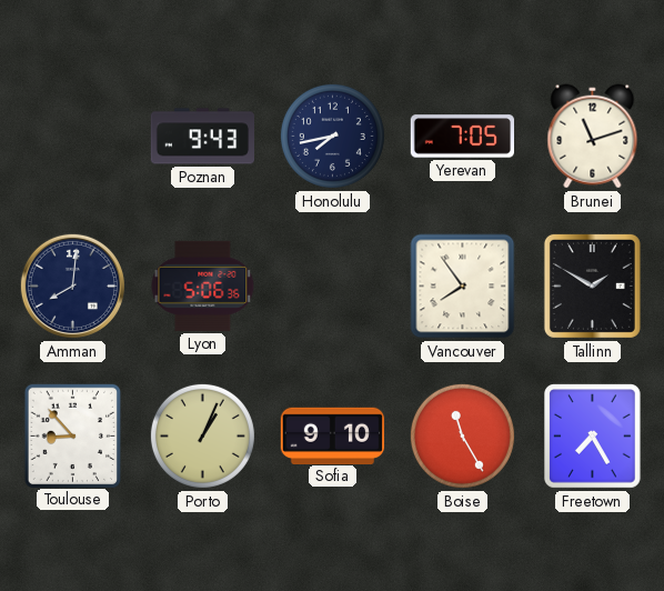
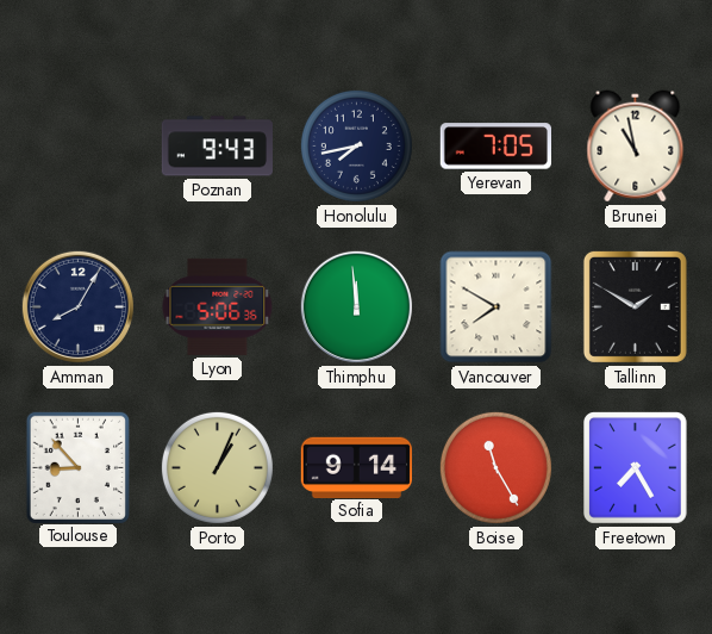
Brunei: 11:12 -> 10:58
Amman: 8:01 -> 8:05
Thimphu: none -> 11:59
Vancouver: 7:54 -> 7:50
Sofia: 9:10 -> 9:14
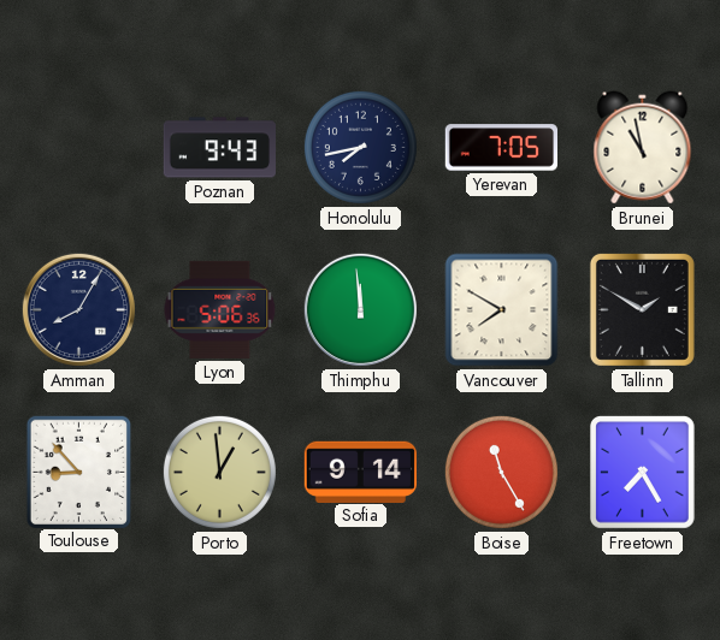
Porto: 1:04 -> 12:59
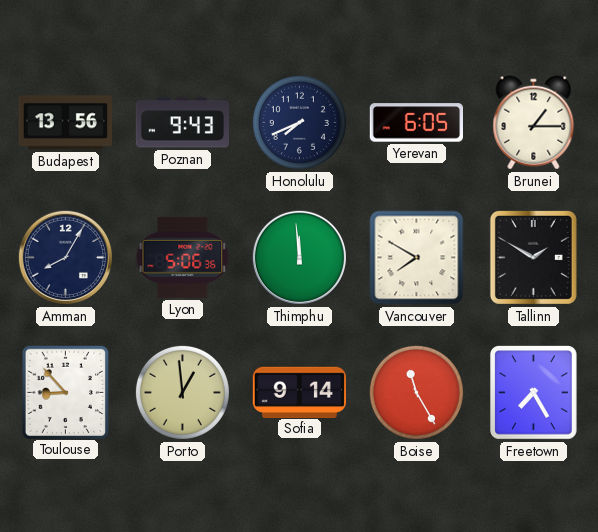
Budapest: none -> 13:56
Honolulu: 7:43 -> 7:41
Yerevan: 7:05 -> 6:05
Brunei: 10:58 -> 1:15
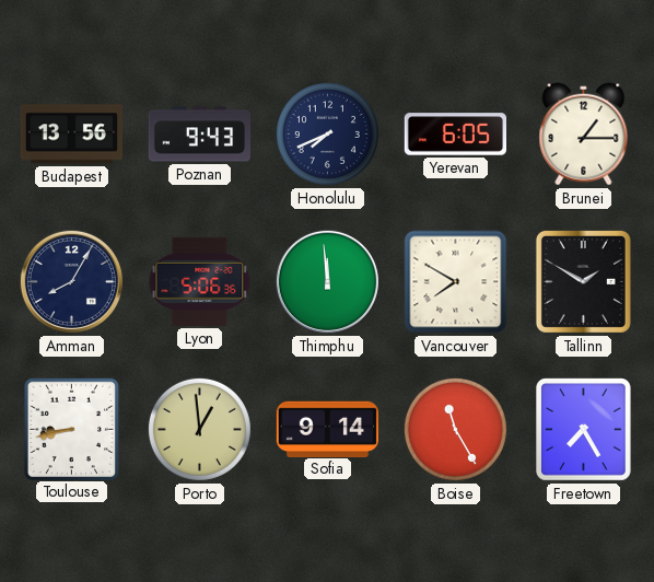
Toulouse: 8:53 -> 8:43
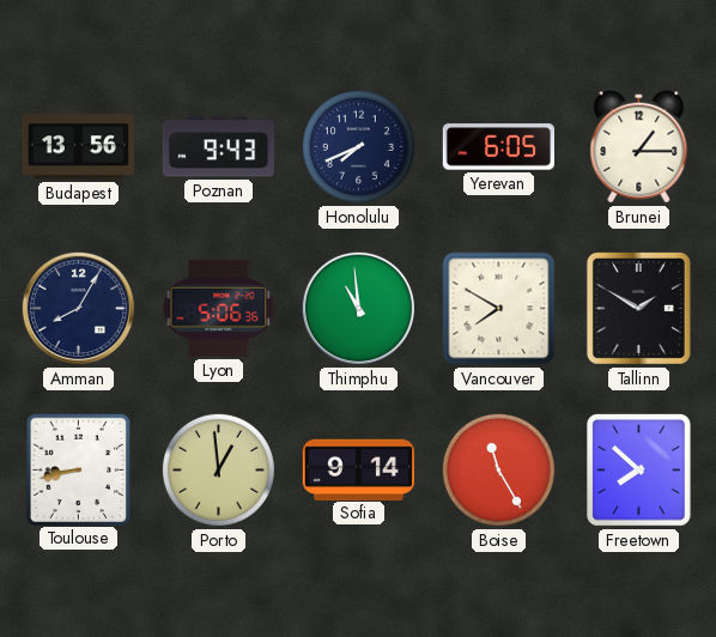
Thimphu: 11:59 -> 10:59
Freetown: 7:25 -> 7:52
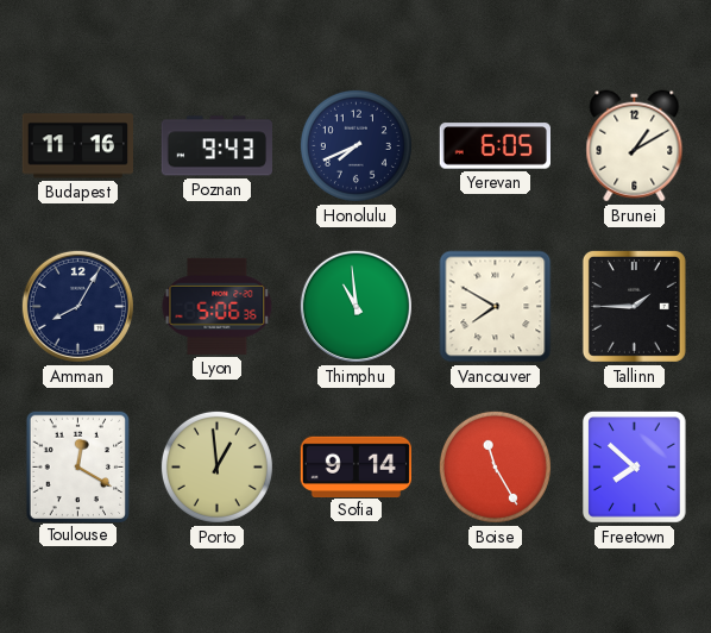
Budapest: 13:56 -> 11:16
Brunei: 1:15 -> 1:10
Tallinn: 1:50 -> 1:45
Toulouse: 8:43 -> 12:20
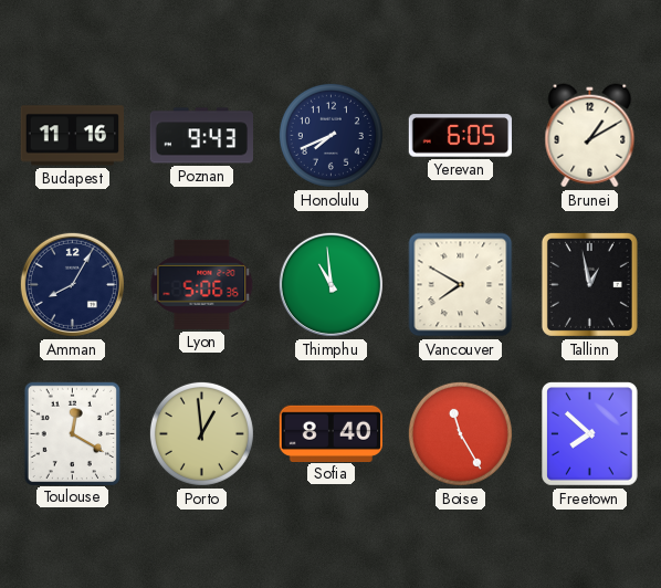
Tallinn: 1:45 -> 12:58
Sofia: 9:14 -> 8:40
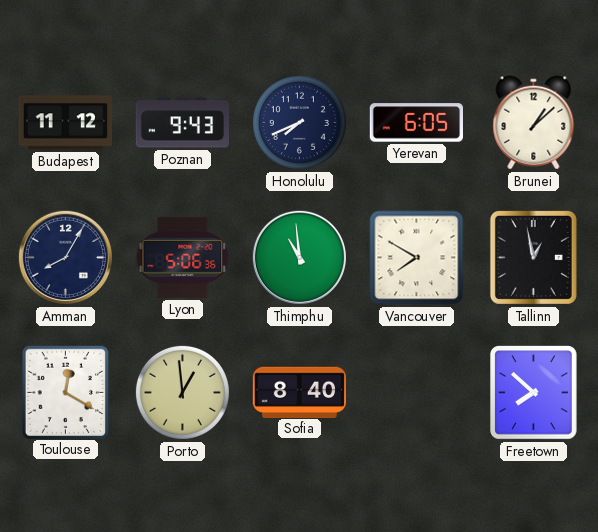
Budapest: 11:16 -> 11:12
Brunei: 1:10 -> 1:08
Boise: 11:25 -> none
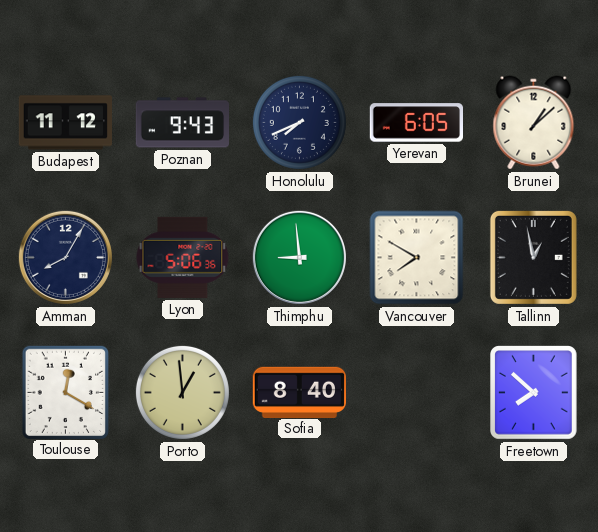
Thimphu: 10:59 -> 8:59
